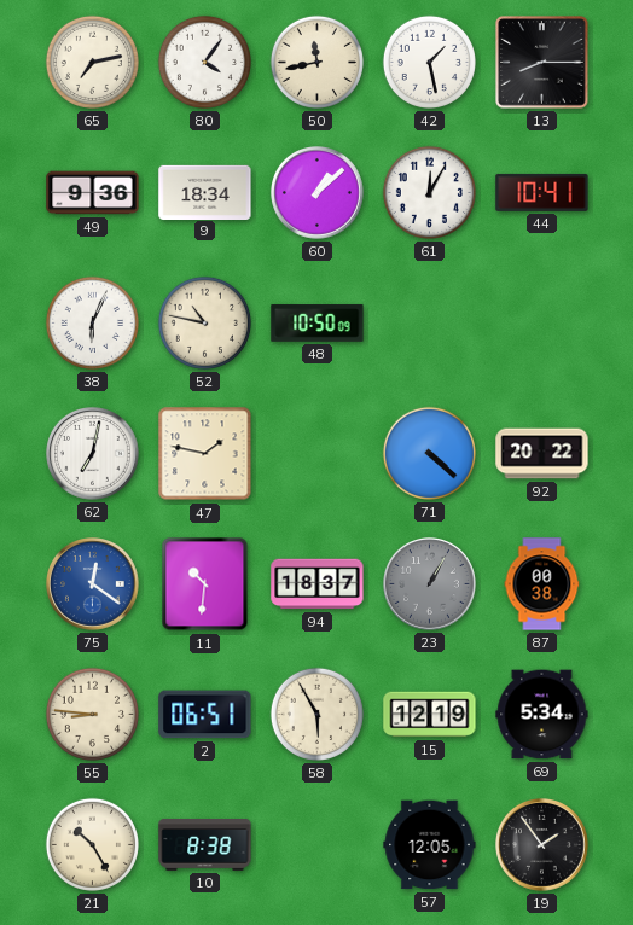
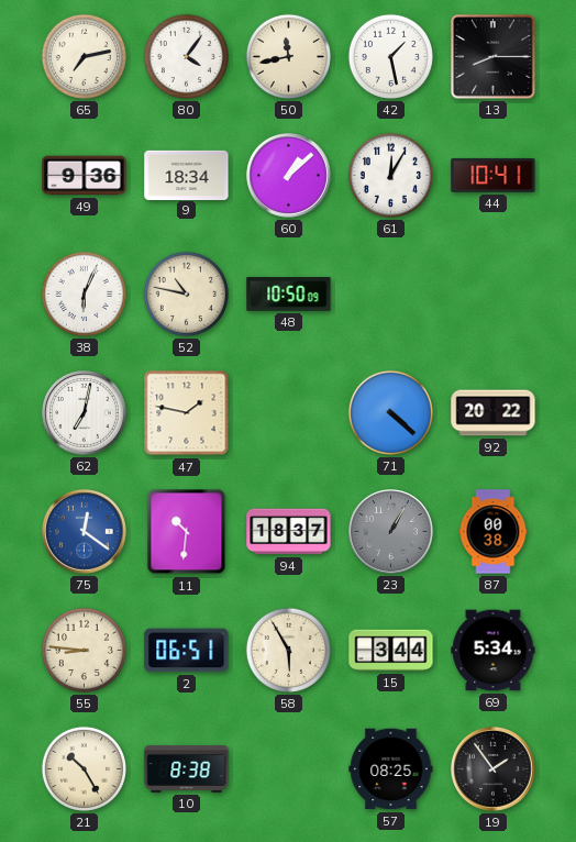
15: 12:19 -> 3:44
57: 12:05 -> 08:25
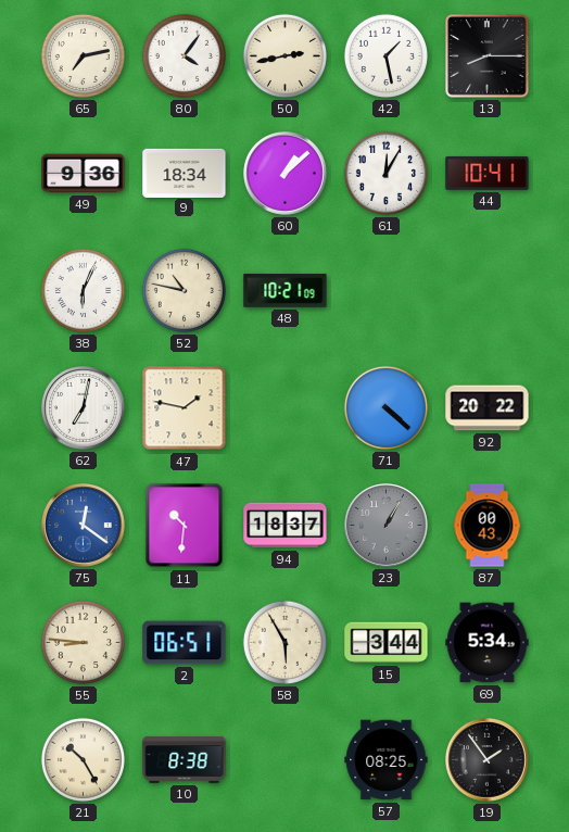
50: 11:43 -> 2:43
48: 10:50 -> 10:21
87: 00:38 -> 00:43
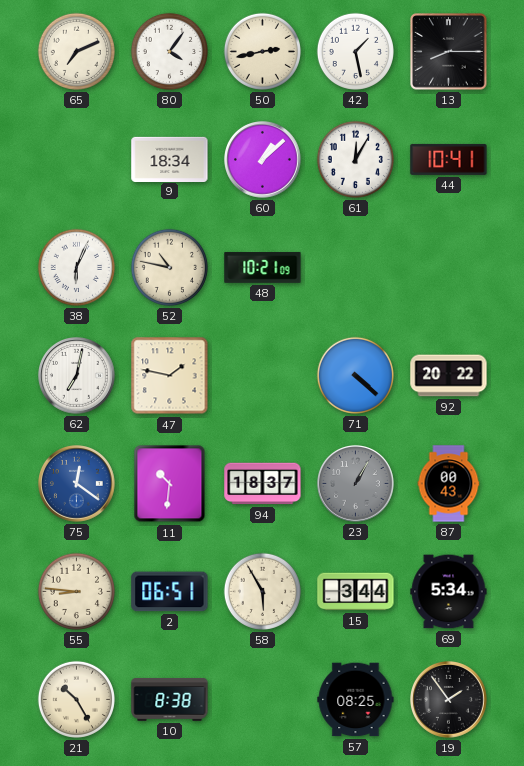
65: 7:13 -> 7:11
49: 9:36 -> none
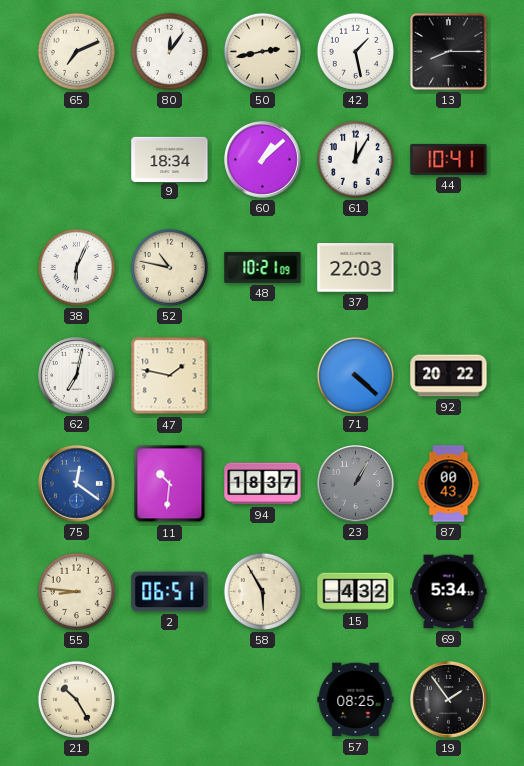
80: 4:06 -> 12:06
37: none -> 22:03
15: 3:44 -> 4:32
10: 8:38 -> none
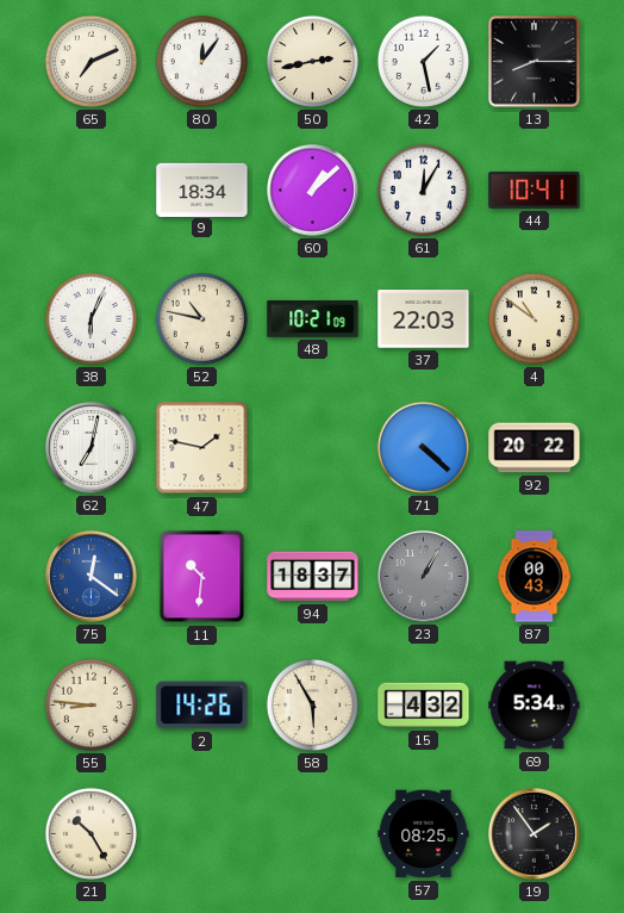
4: none -> 10:51
2: 06:51 -> 14:26
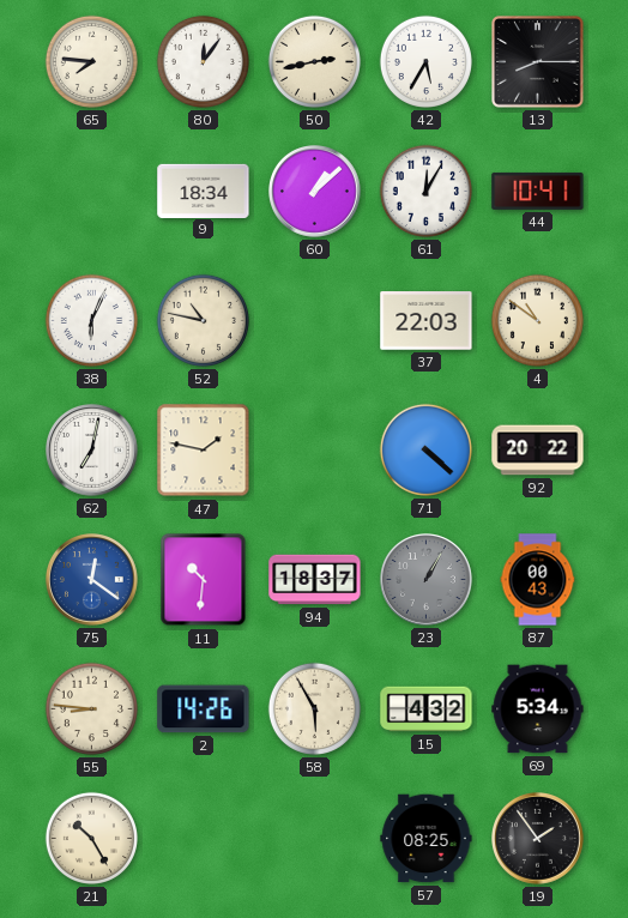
65: 7:11 -> 7:46
42: 1:28 -> 5:35
48: 10:21 -> none
